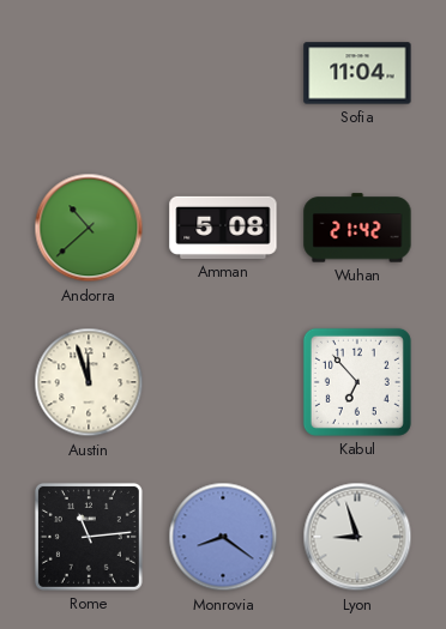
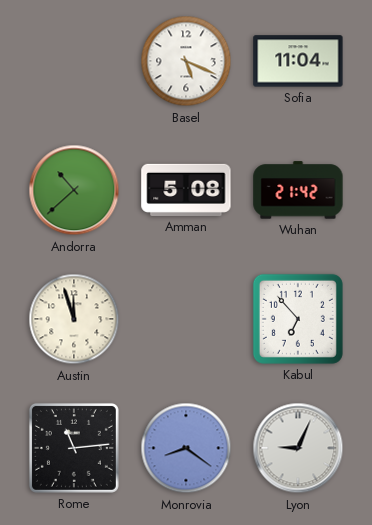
Basel: none -> 5:19
Lyon: 8:57 -> 9:04
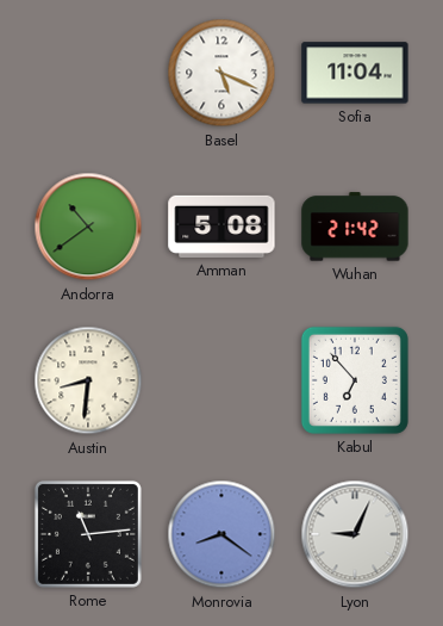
Andorra: 10:38 -> 10:39
Austin: 11:57 -> 8:31
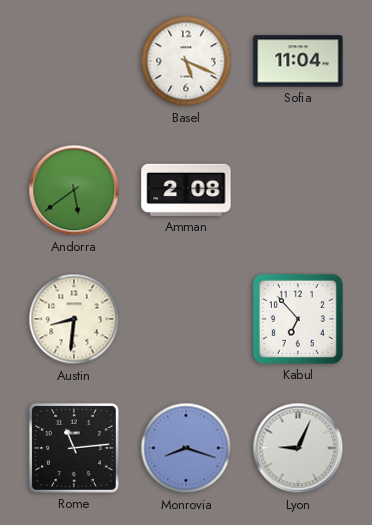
Andorra: 10:39 -> 5:39
Amman: 5:08 -> 2:08
Wuhan: 21:42 -> none
Monrovia: 8:21 -> 8:18
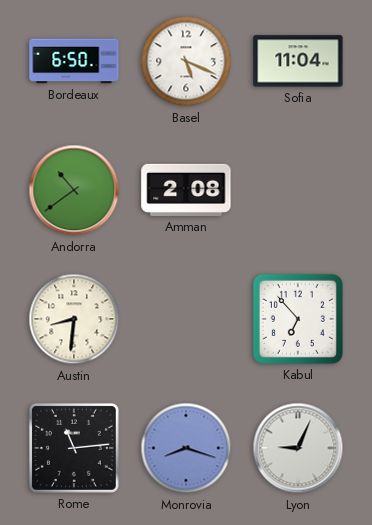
Bordeaux: none -> 6:50
Andorra: 5:39 -> 10:39
